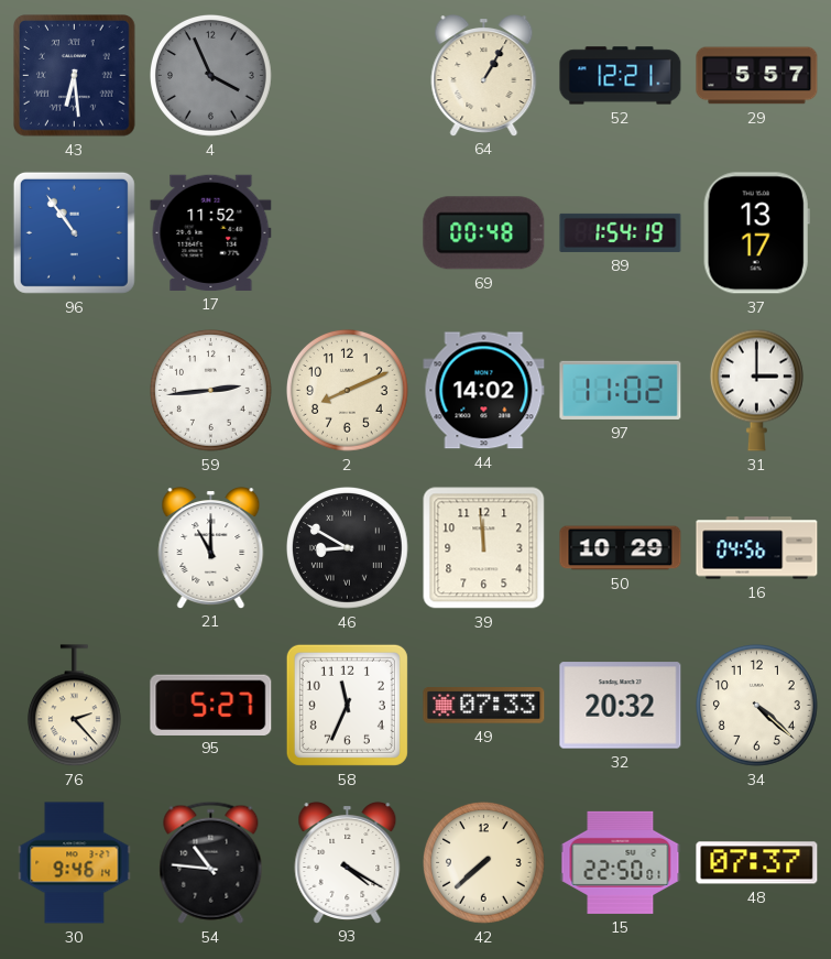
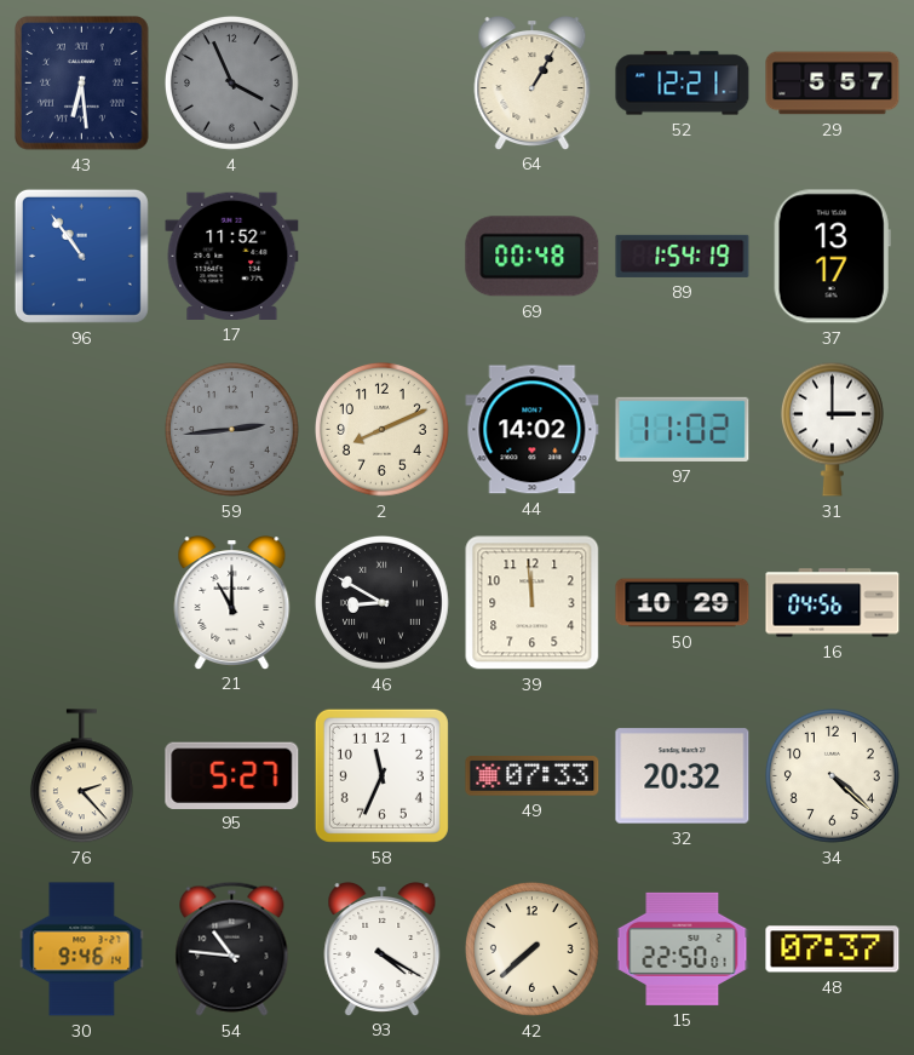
59 dial: white -> grey
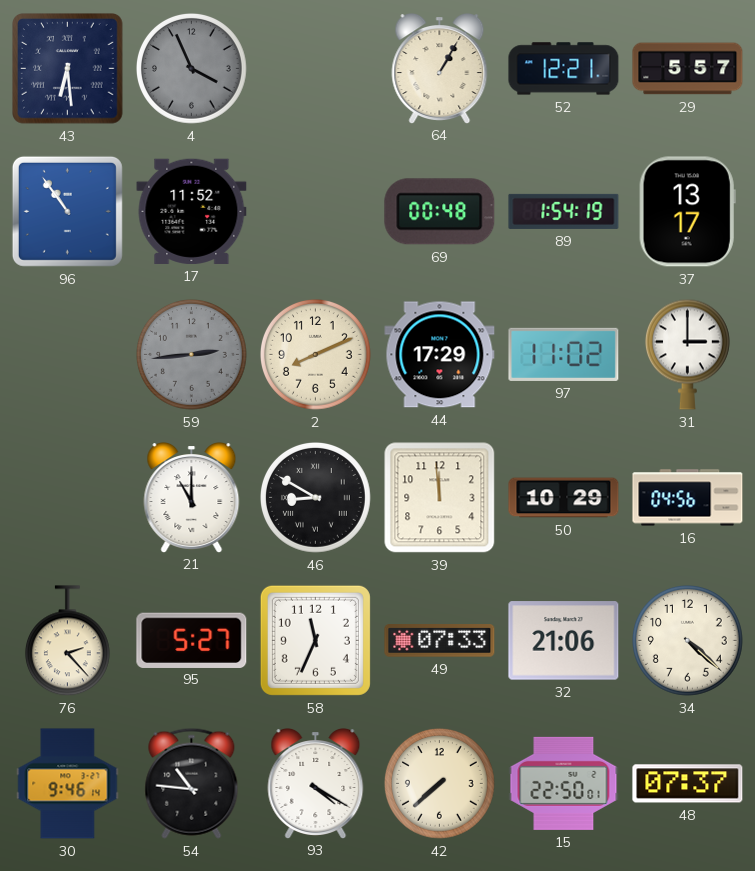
44: 14:02 -> 17:29
32: 20:32 -> 21:06
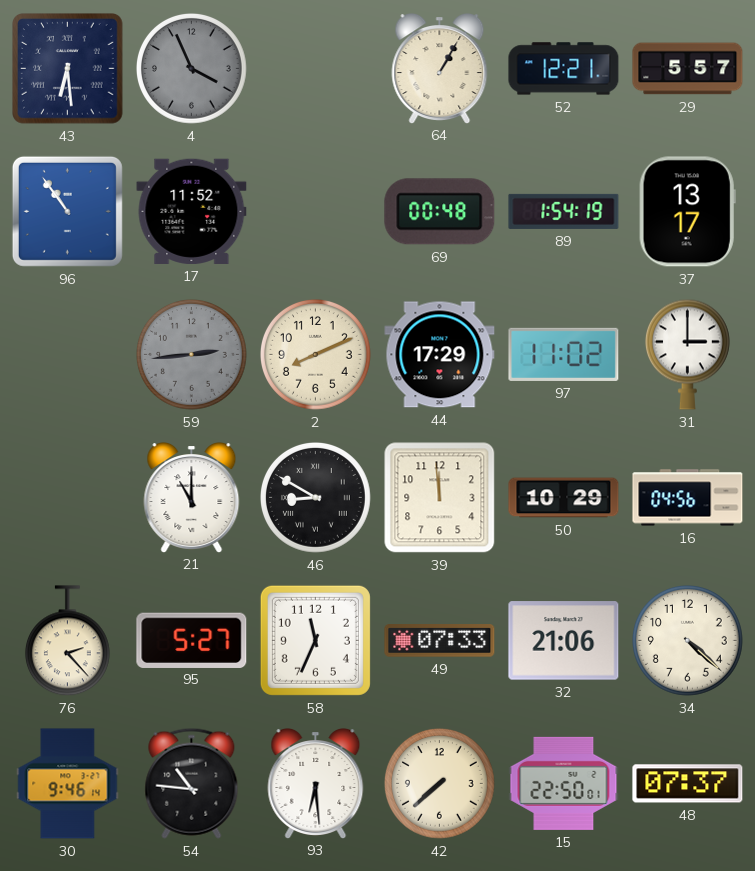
93: 4:20 -> 6:29
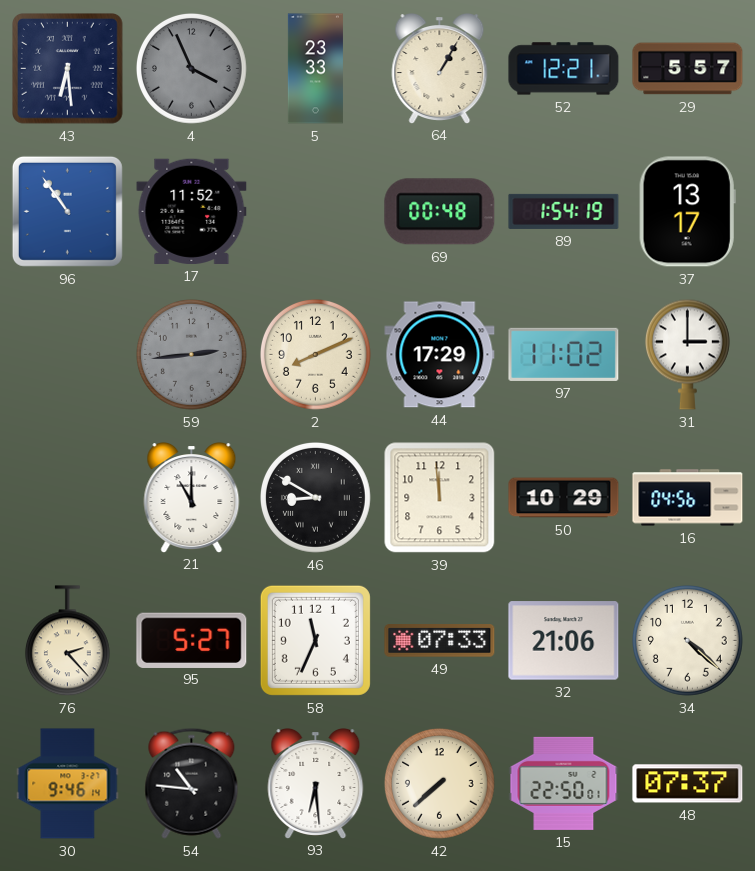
5: none -> 23:33
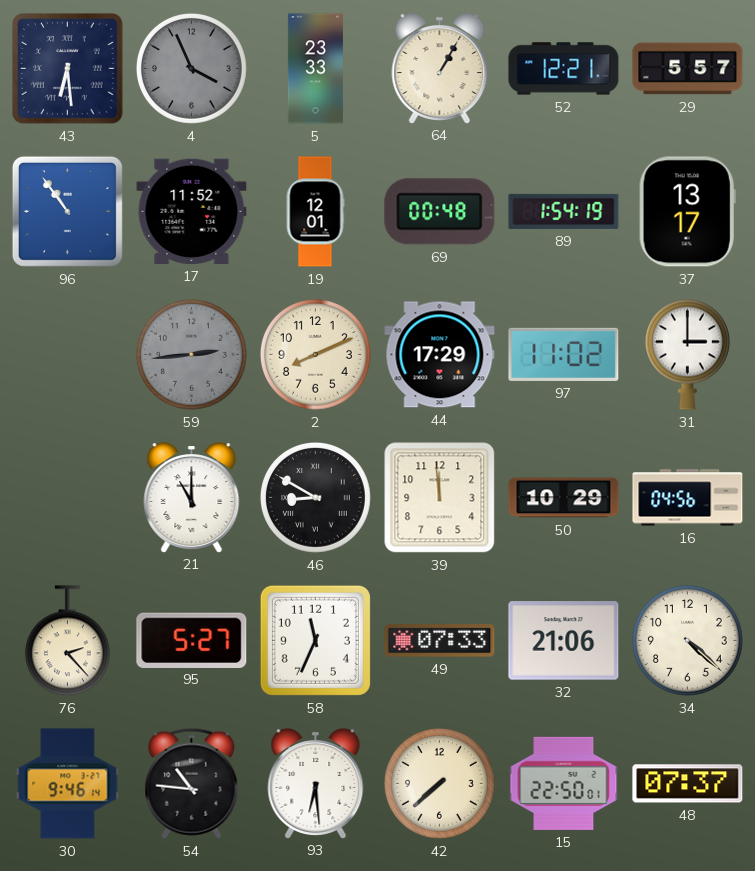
19: none -> 12:01
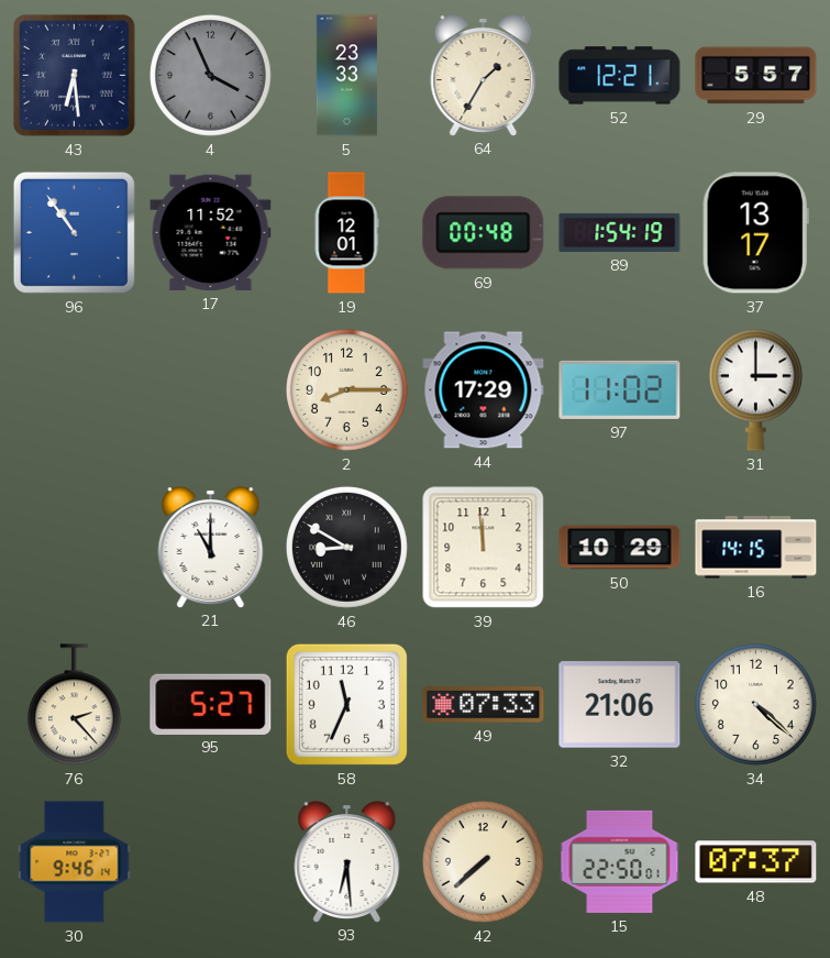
64: 1:05 -> 1:35
59: 2:44 -> none
2: 8:11 -> 8:15
16: 04:56 -> 14:15
54: 10:46 -> none
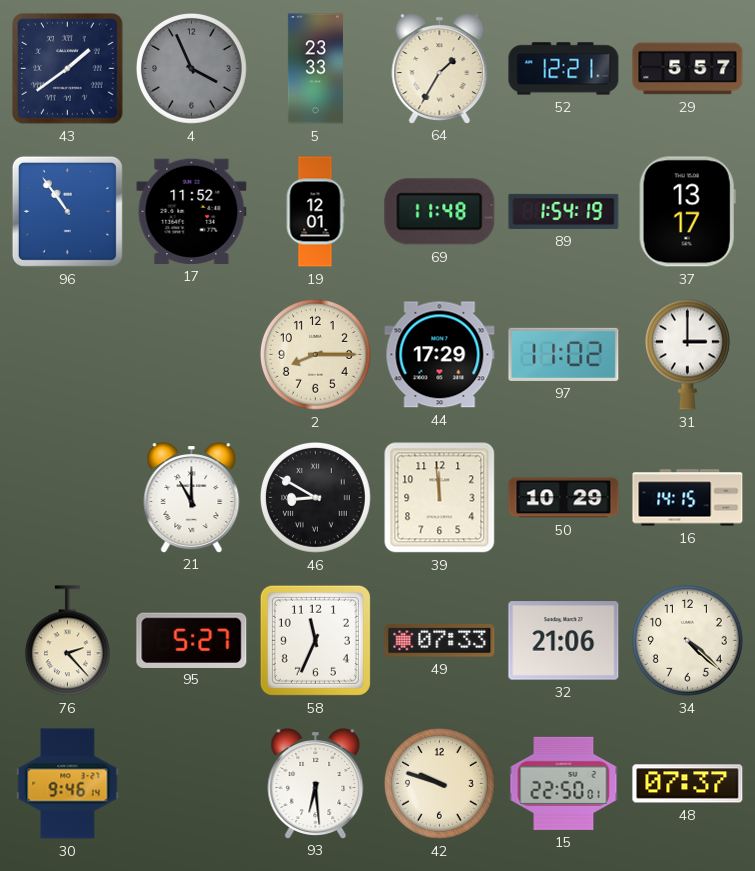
43: 6:29 -> 1:39
69: 00:48 -> 11:48
42: 7:38 -> 9:48
